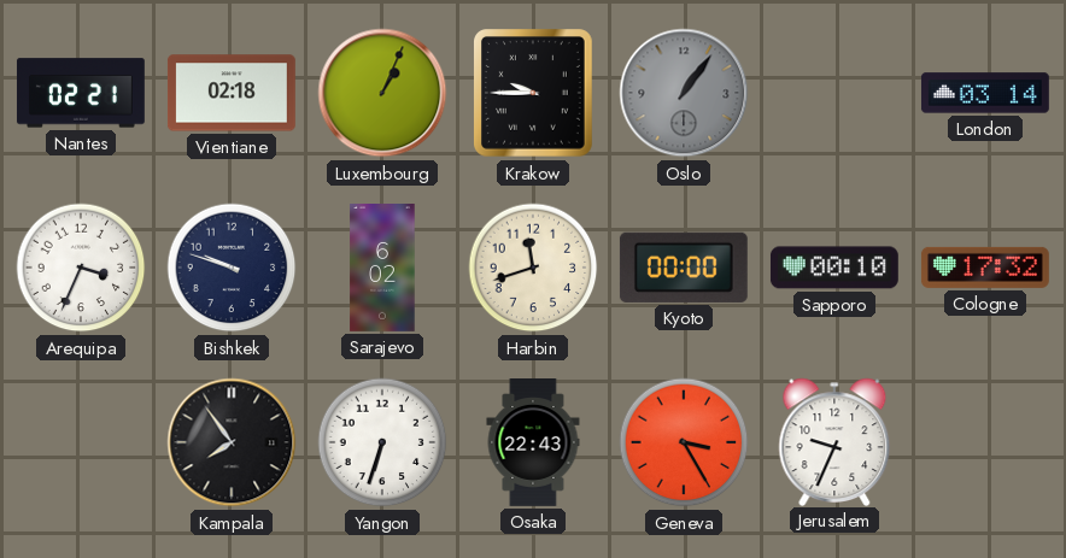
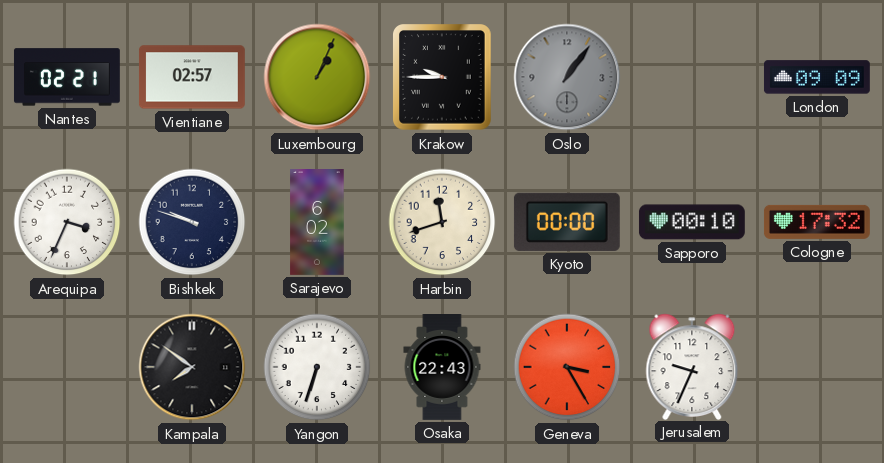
Vientiane: 02:18 -> 02:57
London: 03:14 -> 09:09
Kampala: 7:54 -> 7:51
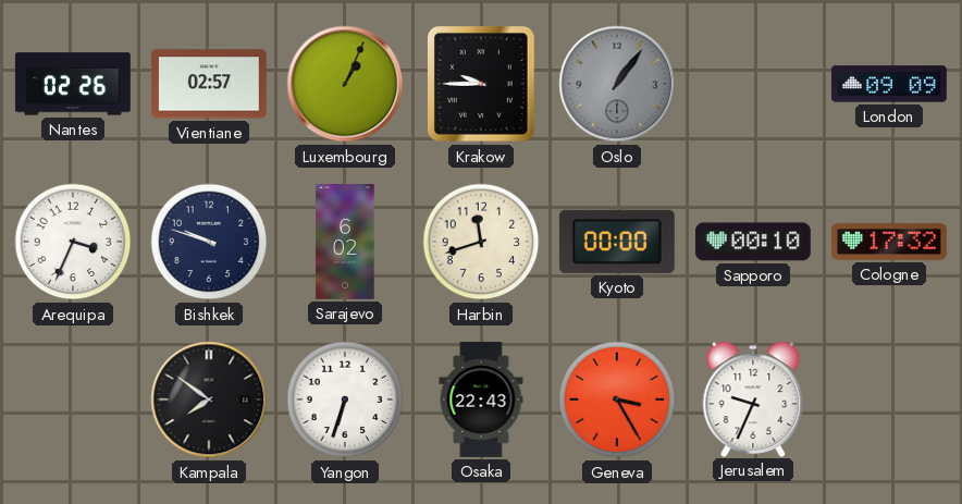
Nantes: 02:21 -> 02:26
